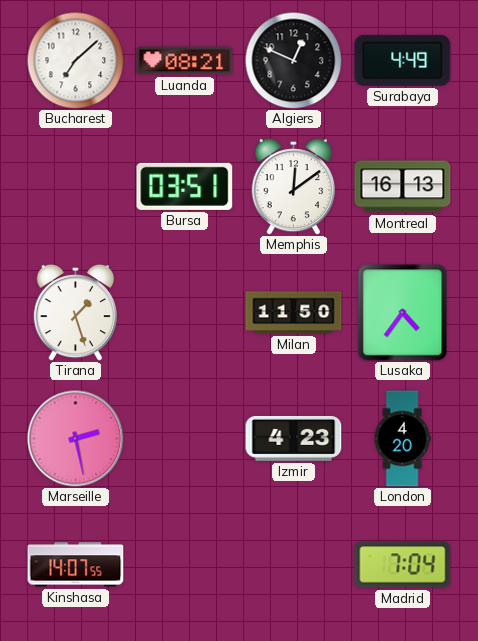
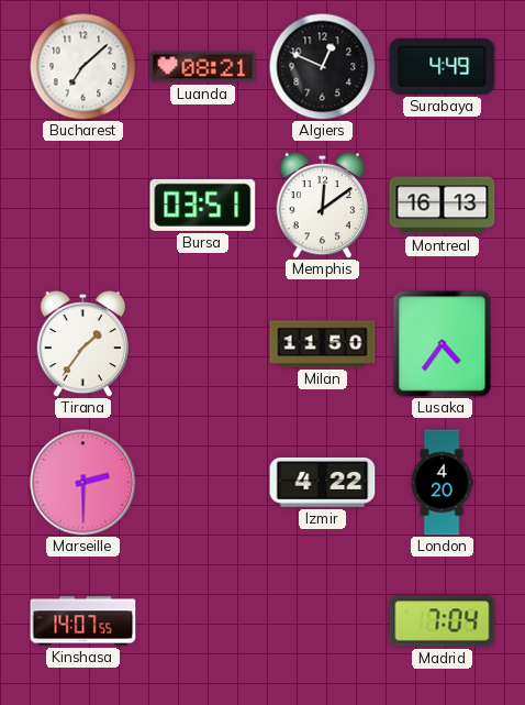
Tirana: 1:27 -> 1:36
Marseille: 2:28 -> 2:30
Izmir: 4:23 -> 4:22
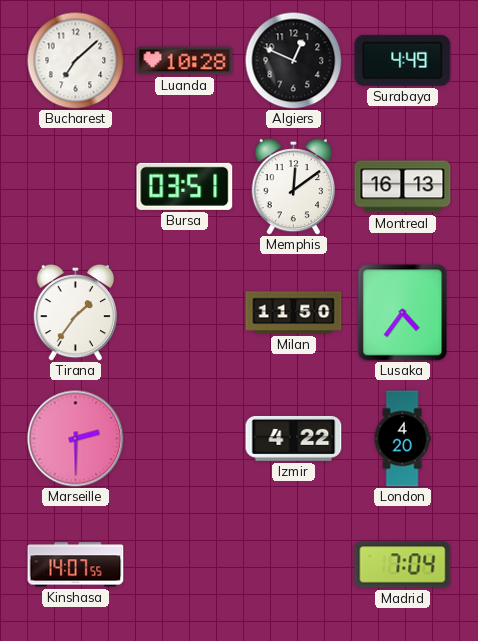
Luanda: 08:21 -> 10:28
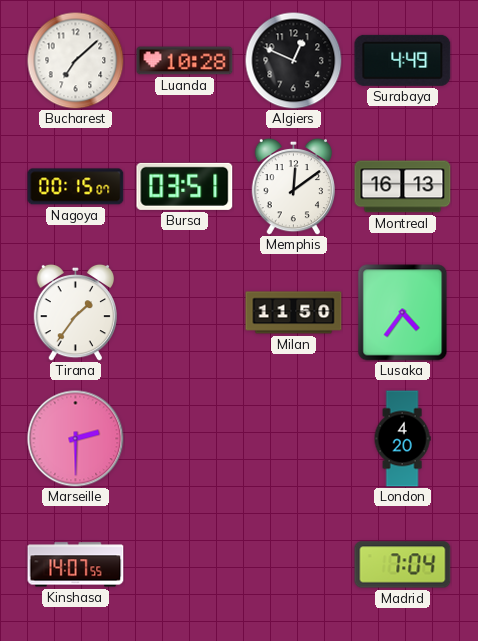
Nagoya: none -> 00:15
Izmir: 4:22 -> none
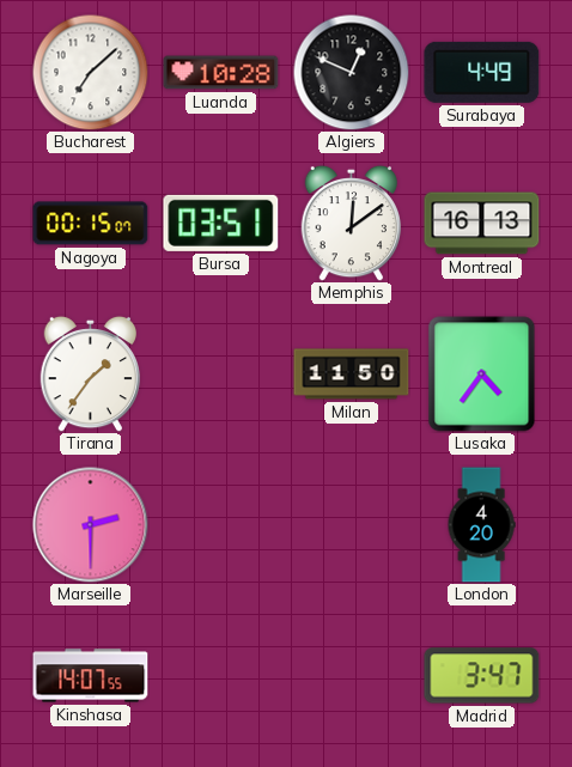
Madrid: 7:04 -> 3:47
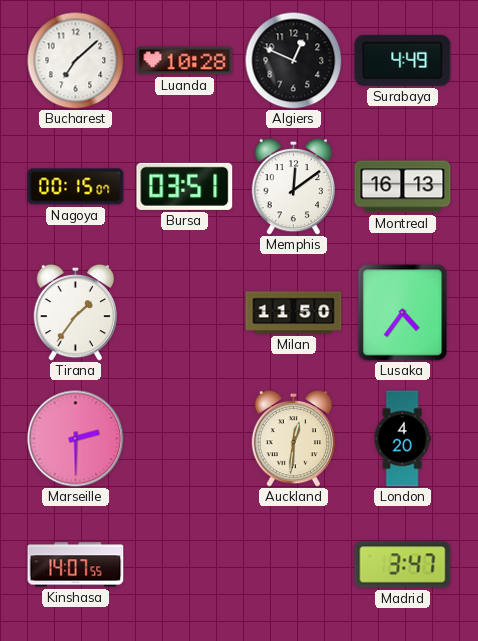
Auckland: none -> 12:31
